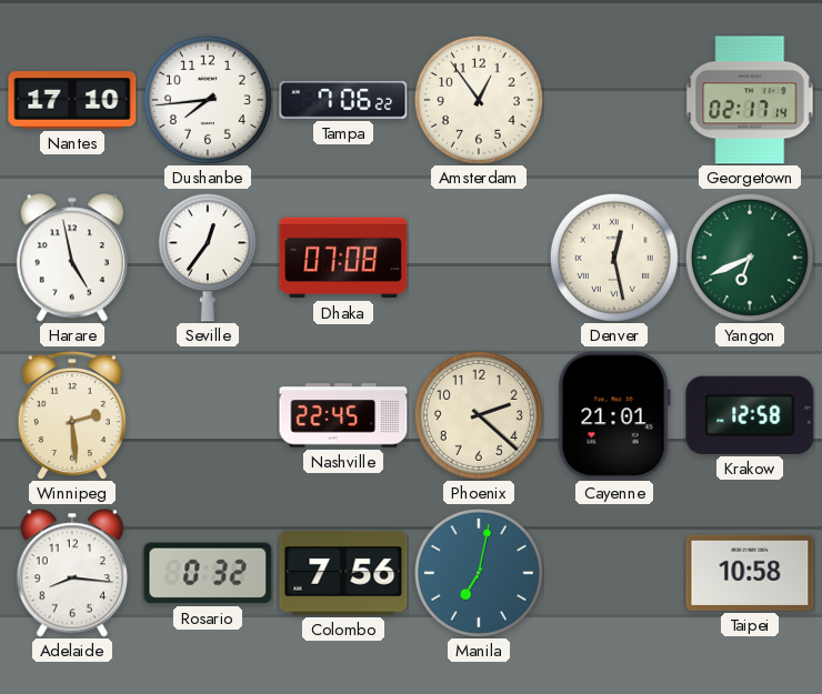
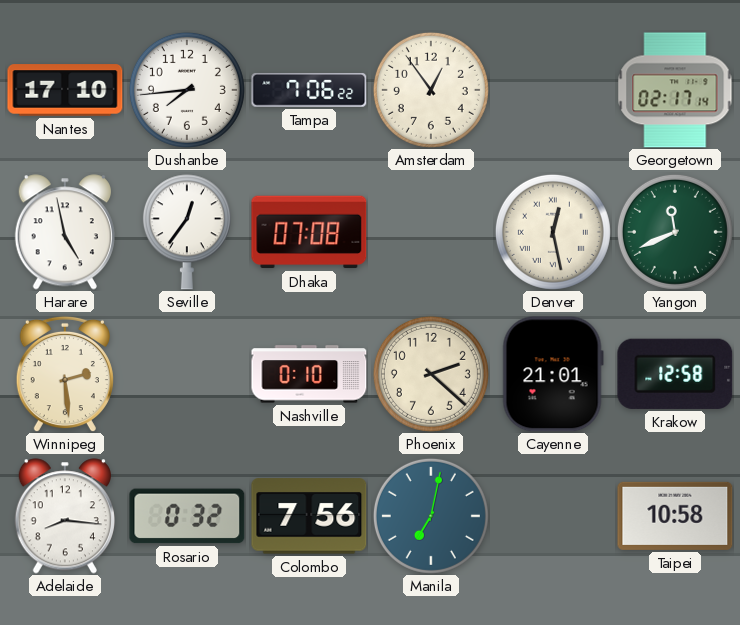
Yangon: 6:41 -> 11:41
Nashville: 22:45 -> 0:10
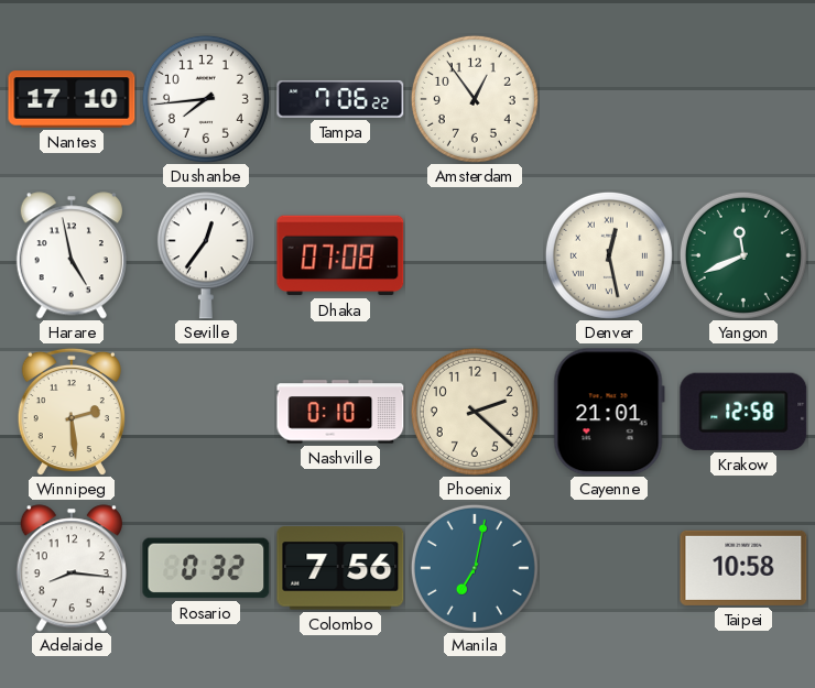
Georgetown: 02:17 -> none
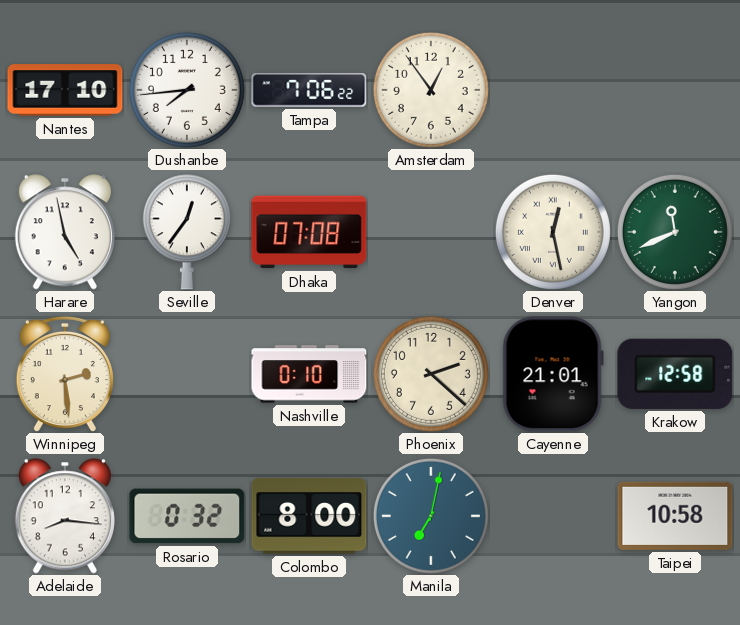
Colombo: 7:56 -> 8:00
